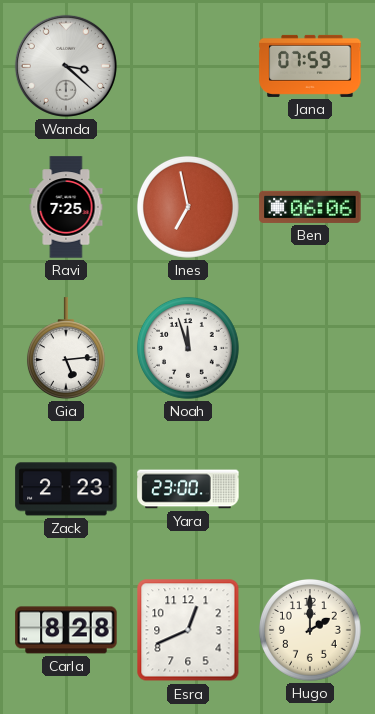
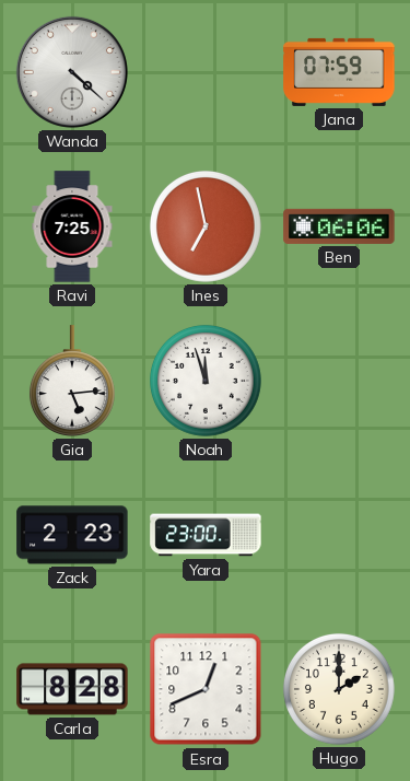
Wanda: 3:22 -> 4:22
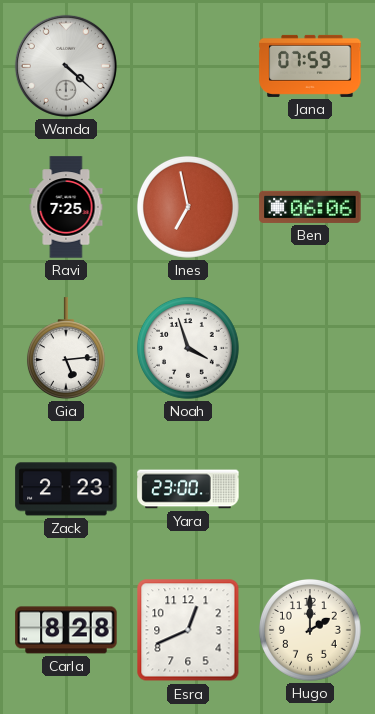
Noah: 11:57 -> 3:57
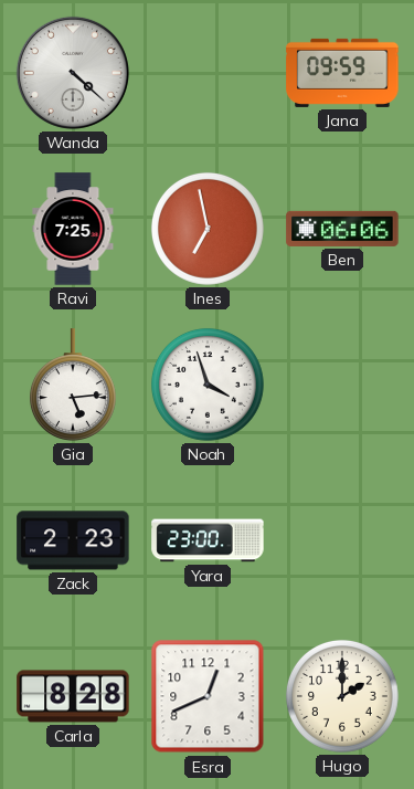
Jana: 07:59 -> 09:59
